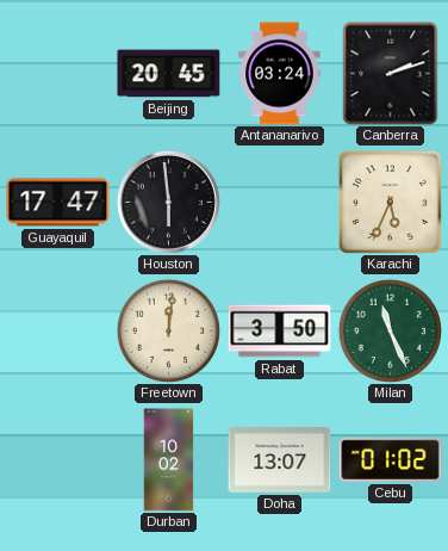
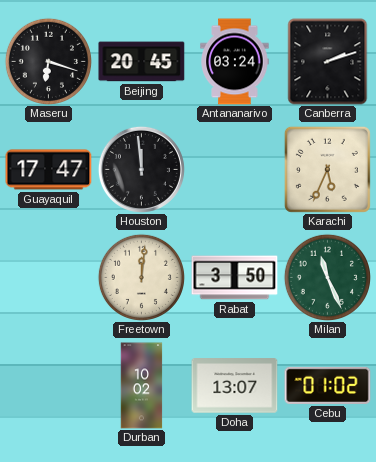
Maseru: none -> 6:18
Houston: 5:59 -> 11:59
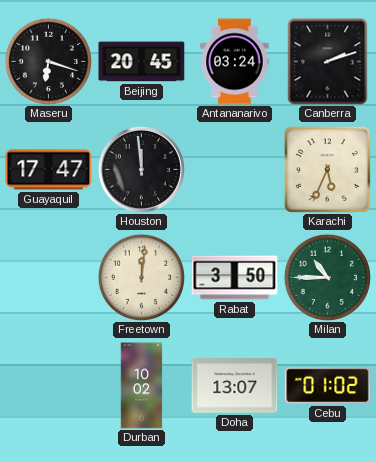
Milan: 11:26 -> 10:45
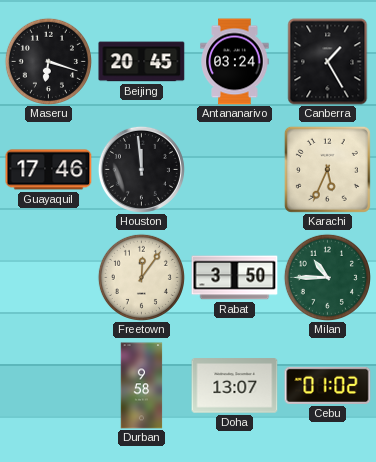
Canberra: 2:12 -> 1:25
Guayaquil: 17:47 -> 17:46
Freetown: 12:01 -> 12:06
Durban: 10:02 -> 9:58
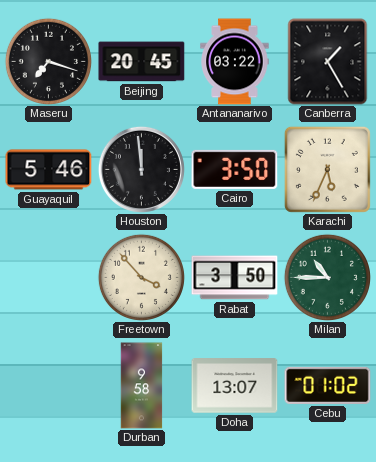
Maseru: 6:18 -> 7:18
Antananarivo: 03:24 -> 03:22
Guayaquil: 17:46 -> 5:46
Cairo: none -> 3:50
Freetown: 12:06 -> 3:53
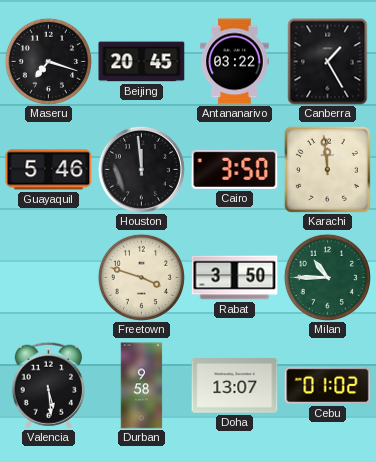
Karachi: 5:34 -> 11:59
Freetown: 3:53 -> 3:48
Valencia: none -> 5:29
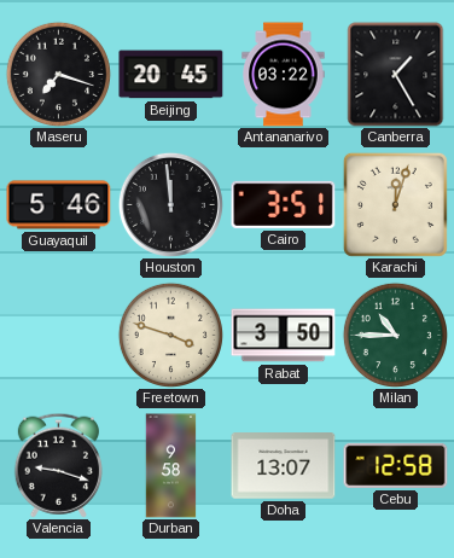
Cairo: 3:50 -> 3:51
Karachi: 11:59 -> 12:03
Valencia: 5:29 -> 9:18
Cebu: 01:02 -> 12:58
